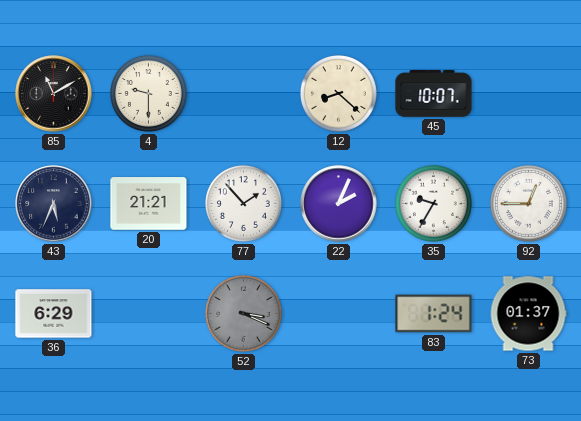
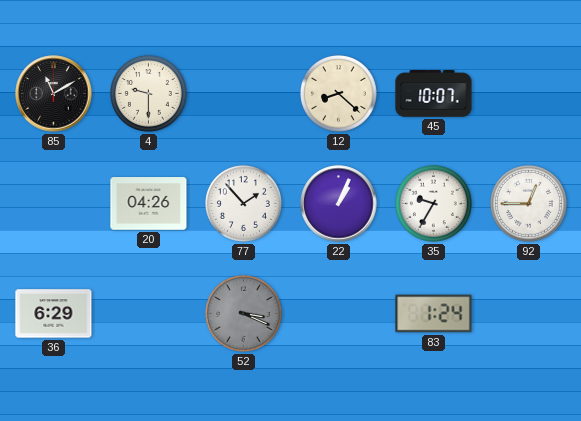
43: 5:34 -> none
20: 21:21 -> 04:26
22: 2:04 -> 1:04
73: 01:37 -> none
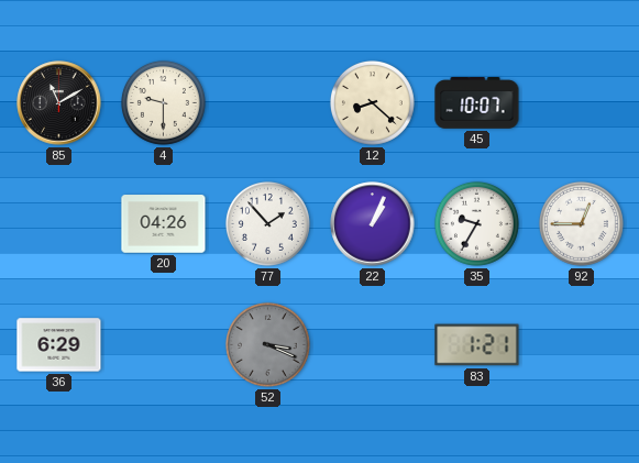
83: 1:24 -> 1:21
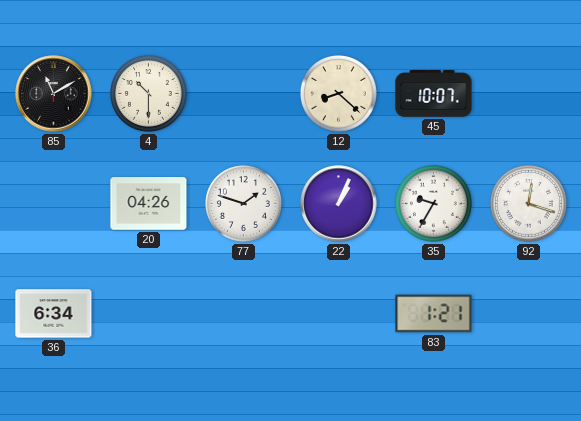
4: 9:30 -> 10:30
77: 1:53 -> 1:48
92: 12:45 -> 12:18
36: 6:29 -> 6:34
52: 3:19 -> none
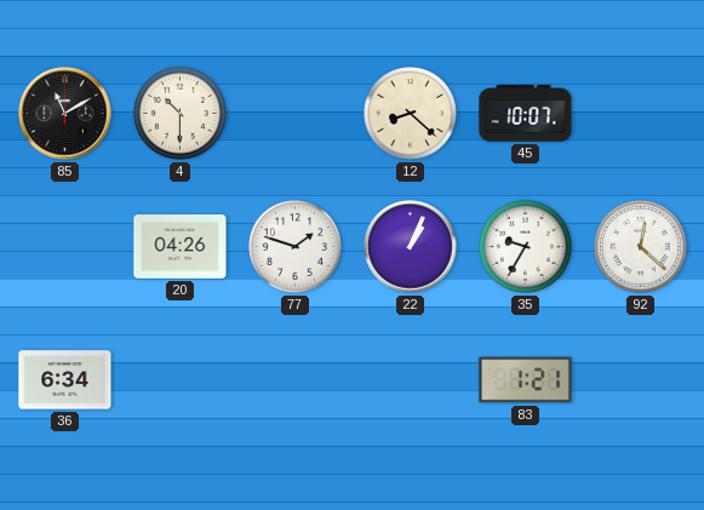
92: 12:18 -> 12:22
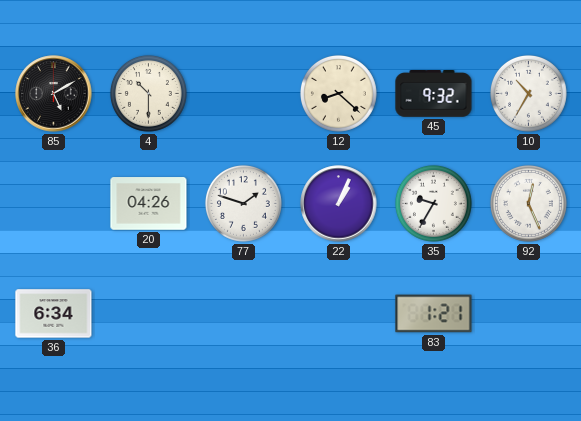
85: 11:10 -> 5:10
45: 10:07 -> 9:32
10: none -> 10:35
92: 12:22 -> 12:26
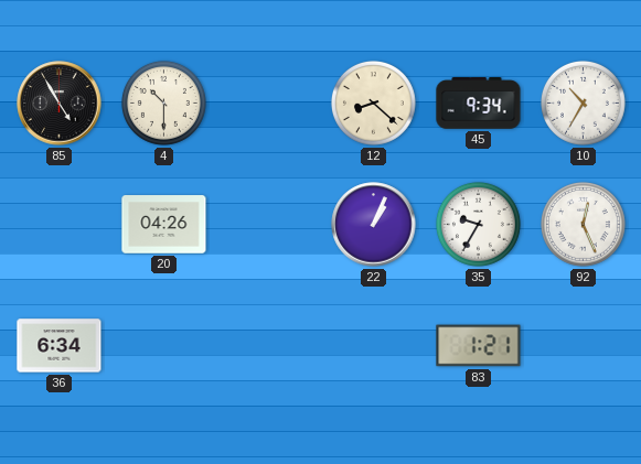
85: 5:10 -> 4:55
45: 9:32 -> 9:34
77: 1:48 -> none
